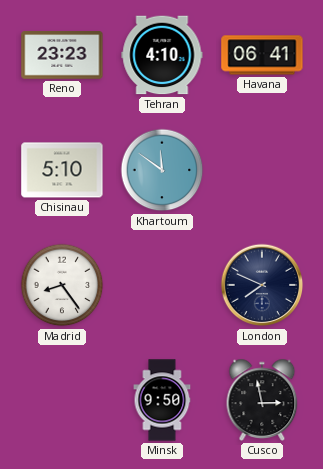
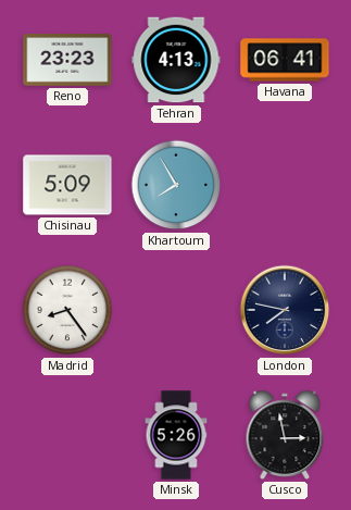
Tehran: 4:10 -> 4:13
Chisinau: 5:10 -> 5:09
Khartoum: 11:51 -> 7:55
London: 7:49 -> 7:47
Minsk: 9:50 -> 5:26
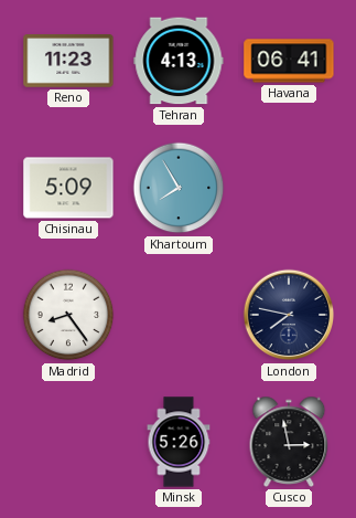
Reno: 23:23 -> 11:23
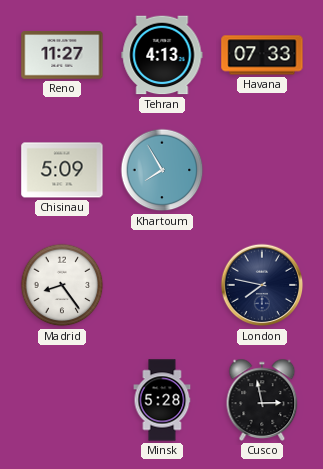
Reno: 11:23 -> 11:27
Havana: 06:41 -> 07:33
Minsk: 5:26 -> 5:28
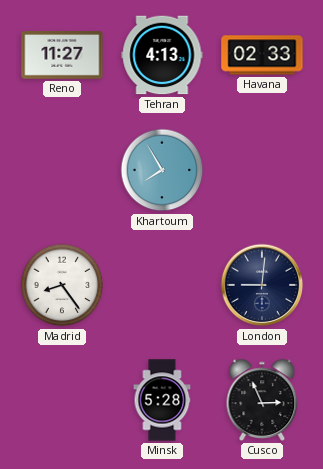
Havana: 07:33 -> 02:33
Chisinau: 5:09 -> none
London: 7:47 -> 9:01
Cusco: 2:58 -> 2:56
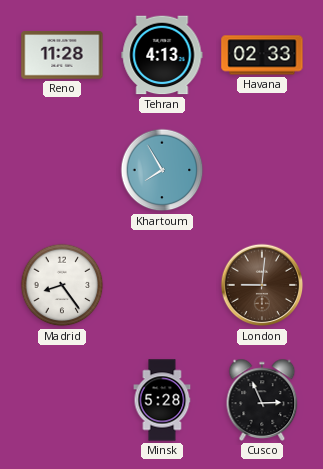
Reno: 11:27 -> 11:28
London dial: navy -> brown
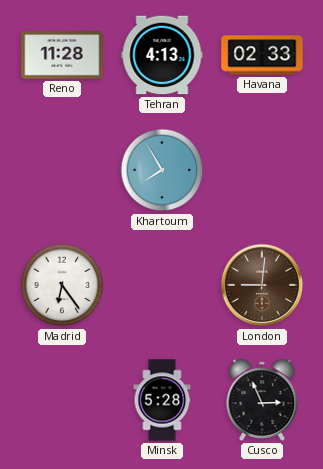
Madrid: 8:24 -> 6:24
